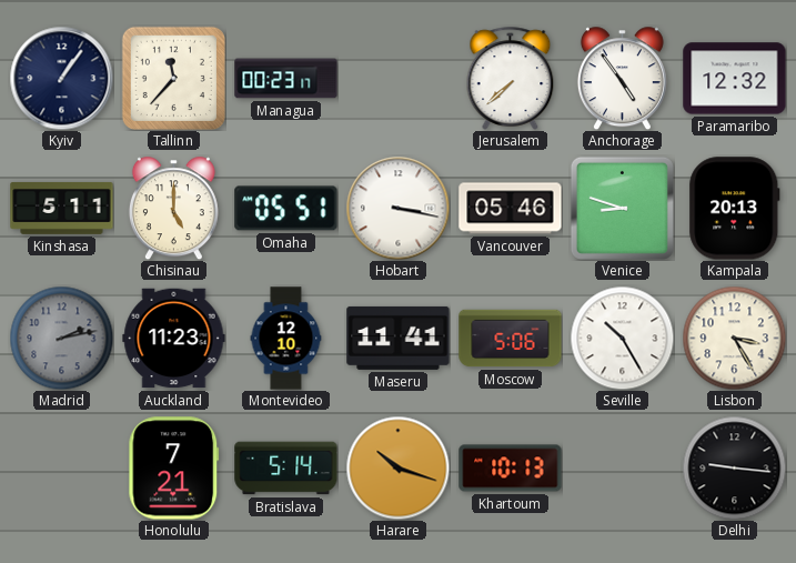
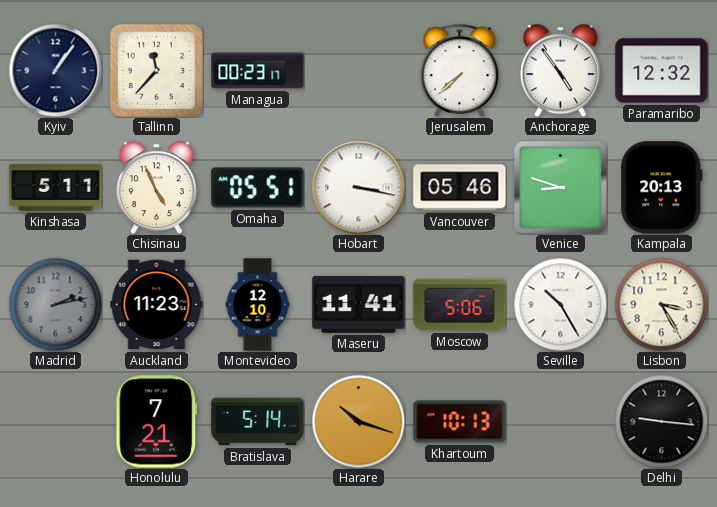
Chisinau: 5:00 -> 4:56
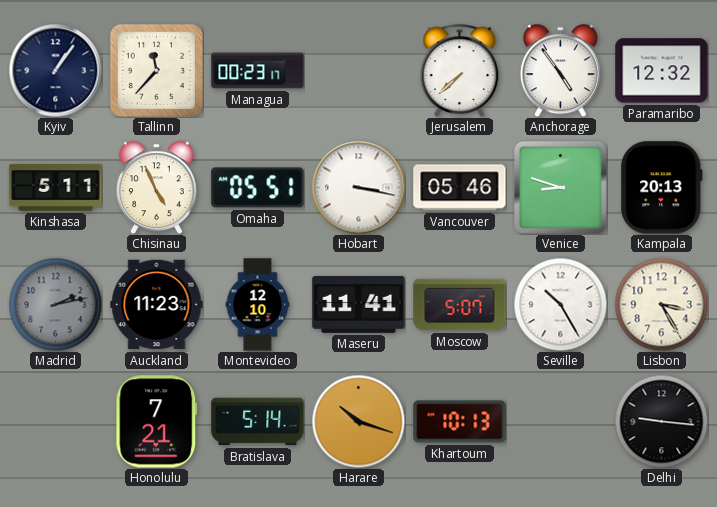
Moscow: 5:06 -> 5:07
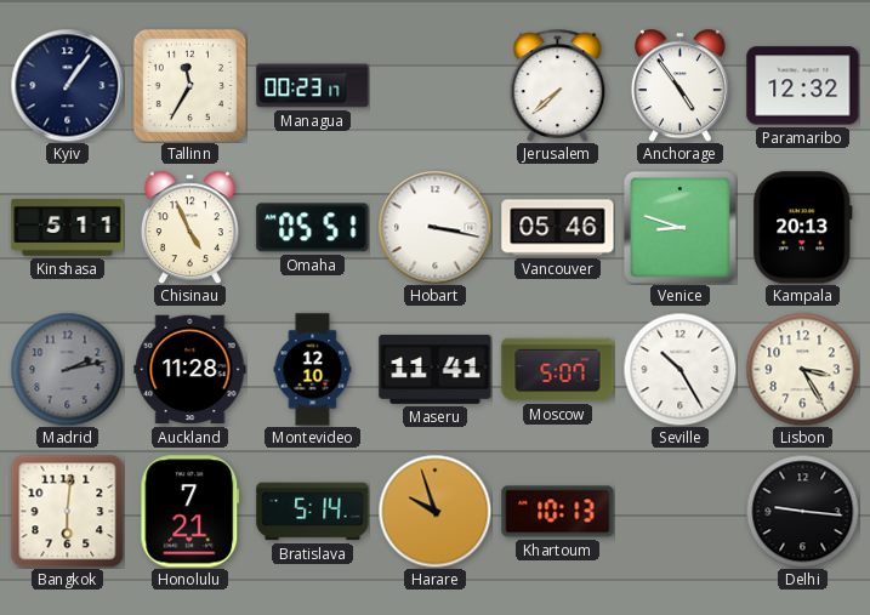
Tallinn: 11:37 -> 11:35
Auckland: 11:23 -> 11:28
Bangkok: none -> 6:01
Harare: 10:18 -> 9:57
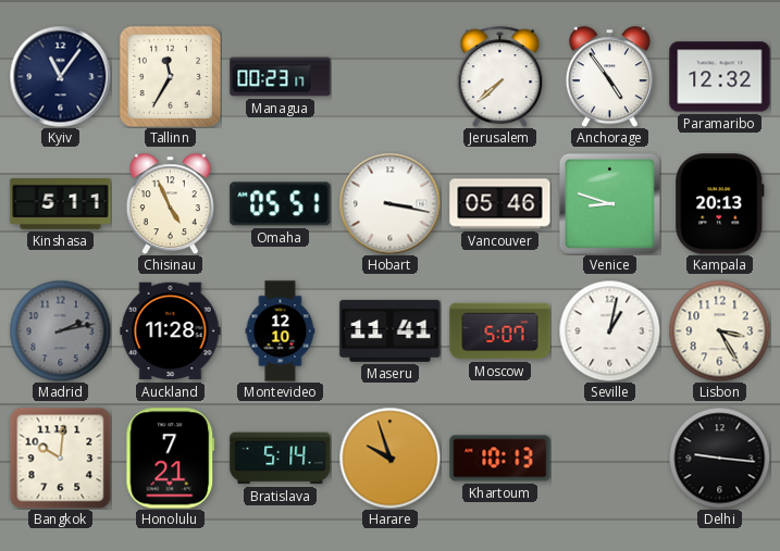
Kyiv: 1:06 -> 11:06
Seville: 10:25 -> 1:02
Bangkok: 6:01 -> 10:01
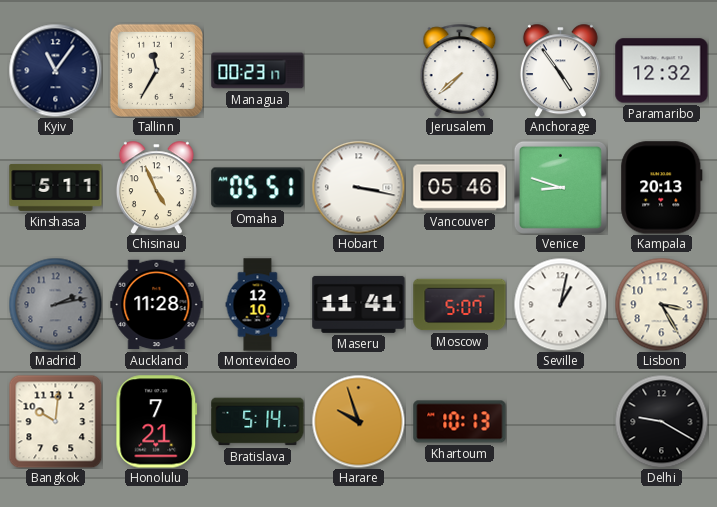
Delhi: 9:16 -> 9:20
